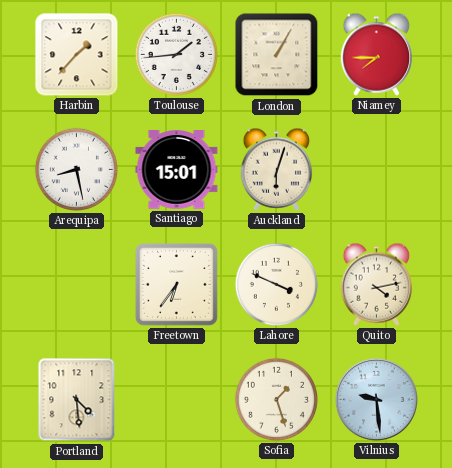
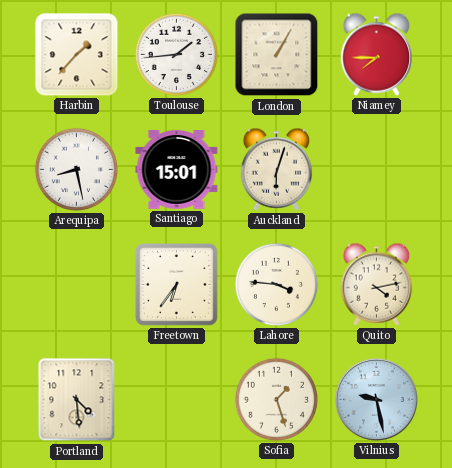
Lahore: 3:49 -> 3:46
Vilnius: 9:29 -> 9:28
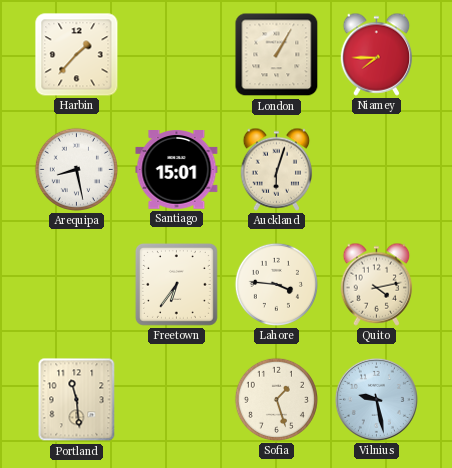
Toulouse: 1:44 -> none
Portland: 4:29 -> 11:29
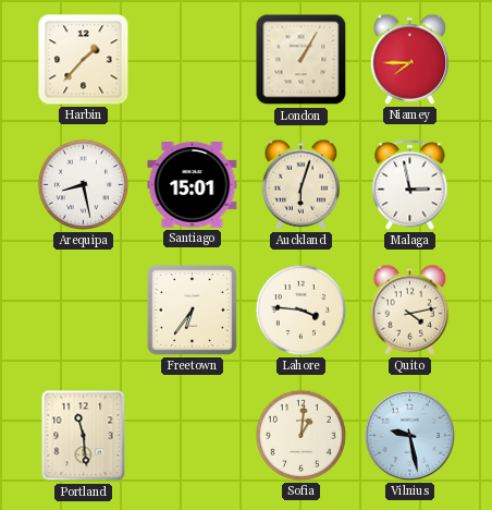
Malaga: none -> 2:58
Sofia: 1:27 -> 1:01
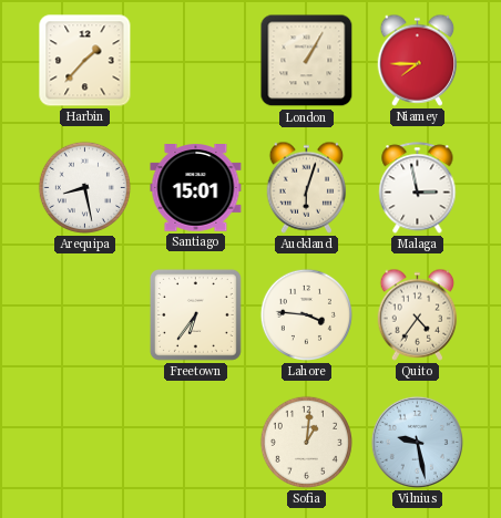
Quito: 4:13 -> 4:36
Portland: 11:29 -> none
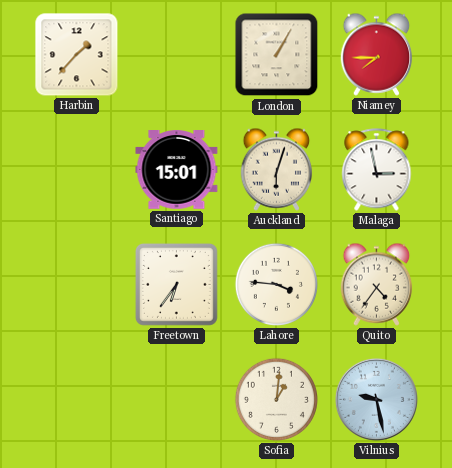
Arequipa: 8:28 -> none
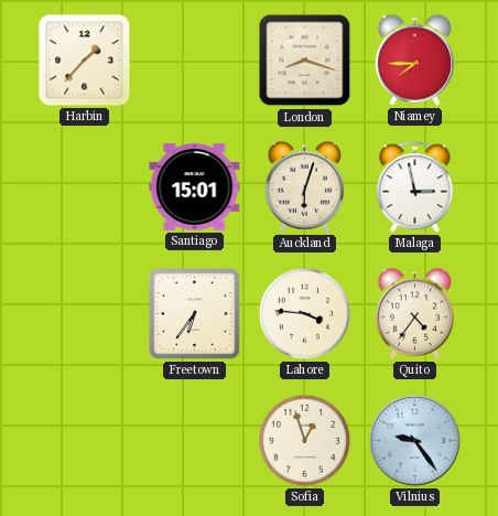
London: 1:05 -> 8:18
Sofia: 1:01 -> 12:57
Vilnius: 9:28 -> 9:24
